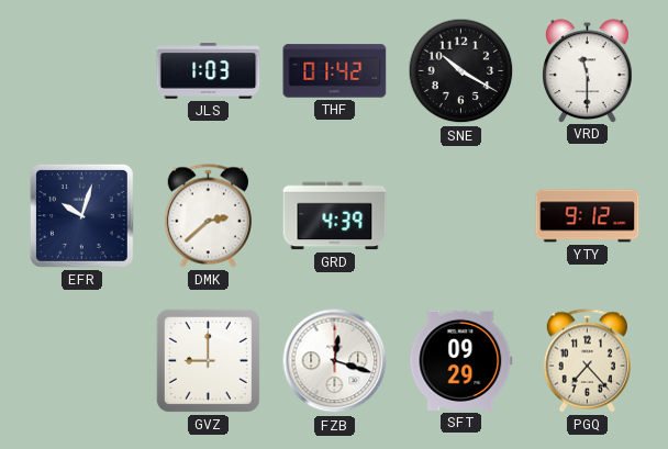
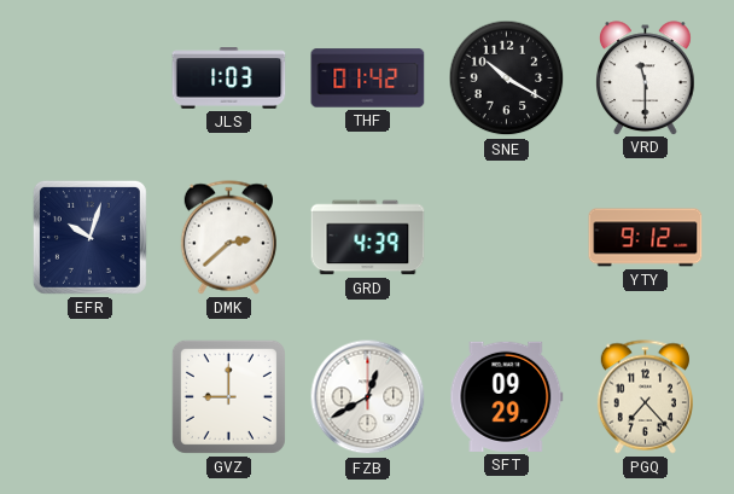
FZB: 12:18 -> 12:40
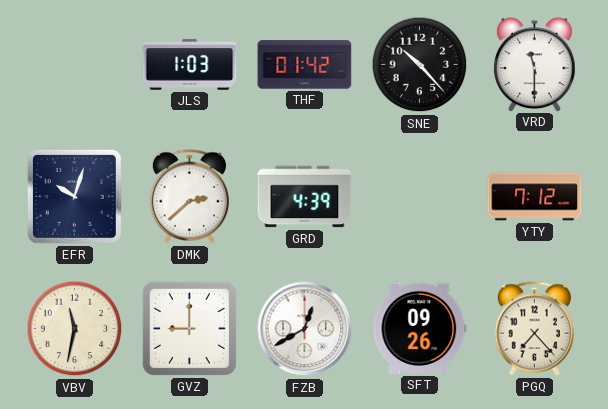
SNE: 10:20 -> 10:23
YTY: 9:12 -> 7:12
VBV: none -> 11:32
SFT: 09:29 -> 09:26
